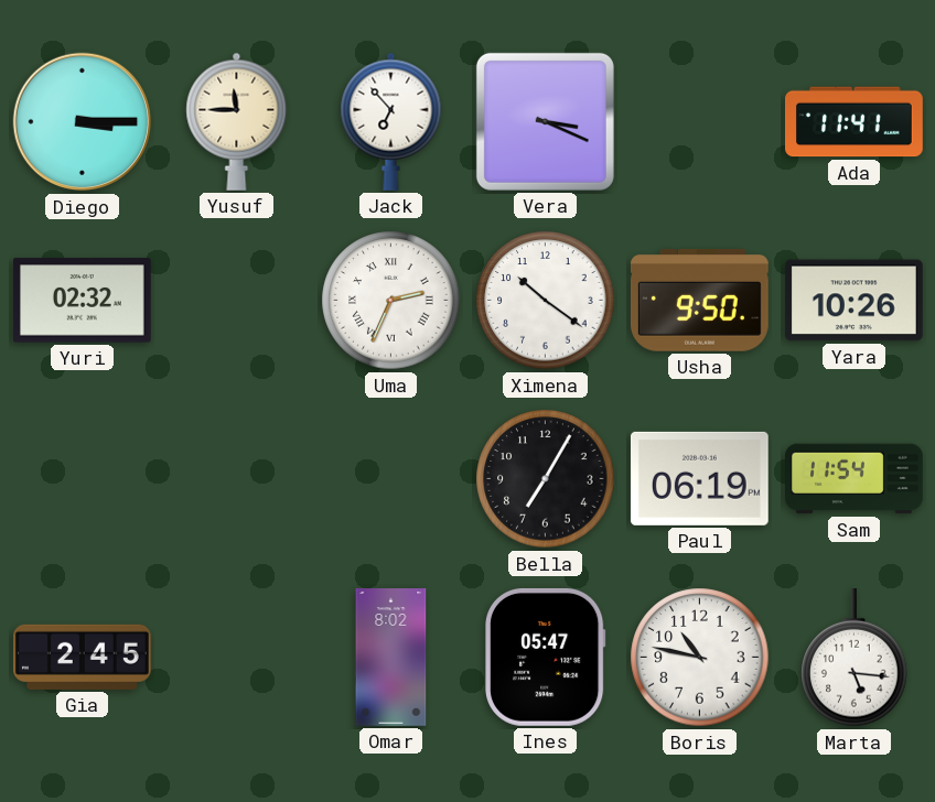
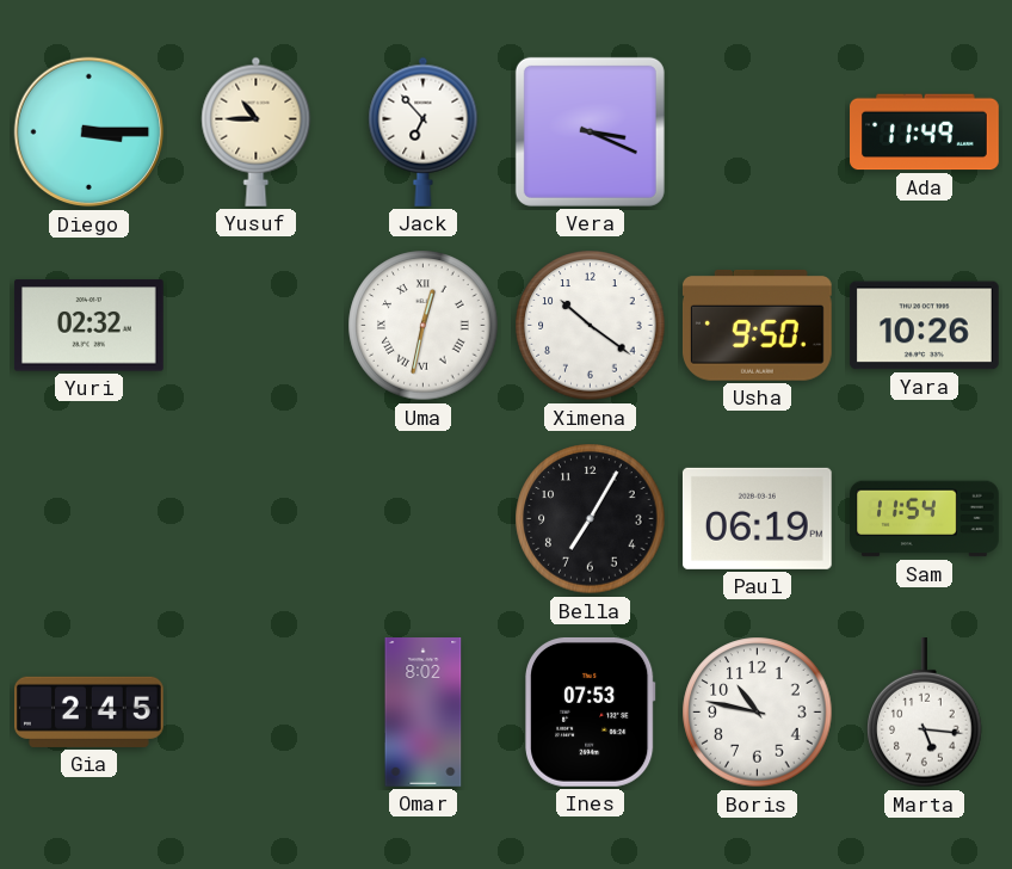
Yusuf: 11:45 -> 10:45
Ada: 11:41 -> 11:49
Uma: 2:34 -> 12:32
Ines: 05:47 -> 07:53
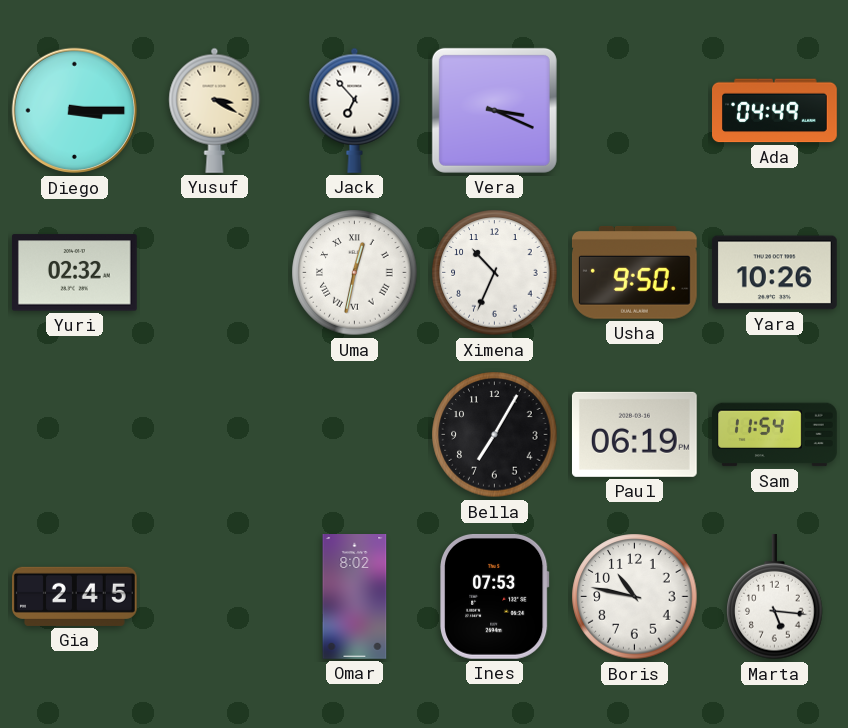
Yusuf: 10:45 -> 3:20
Ada: 11:49 -> 04:49
Ximena: 10:21 -> 10:34
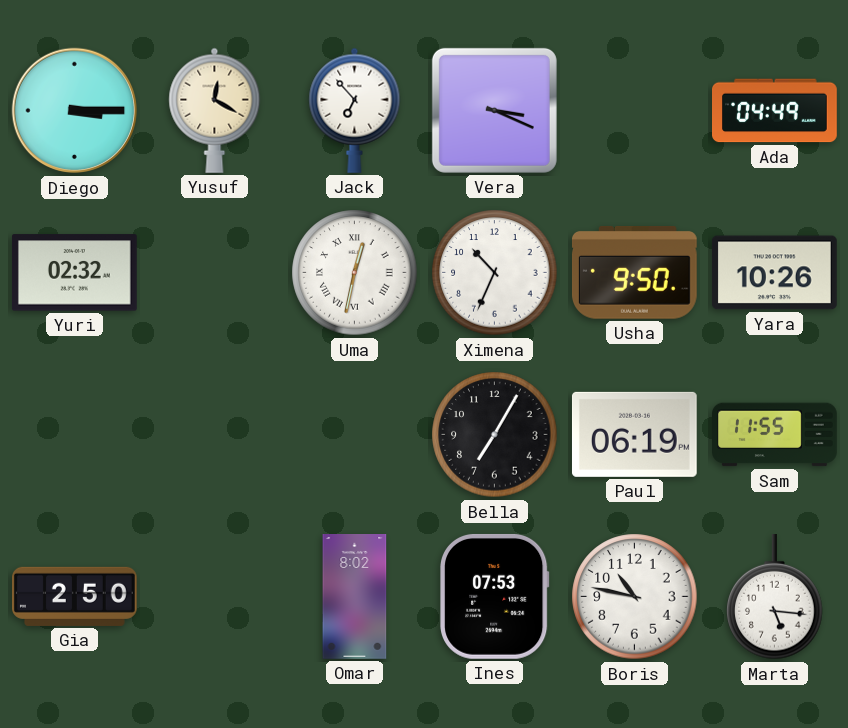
Yusuf: 3:20 -> 12:20
Sam: 11:54 -> 11:55
Gia: 2:45 -> 2:50
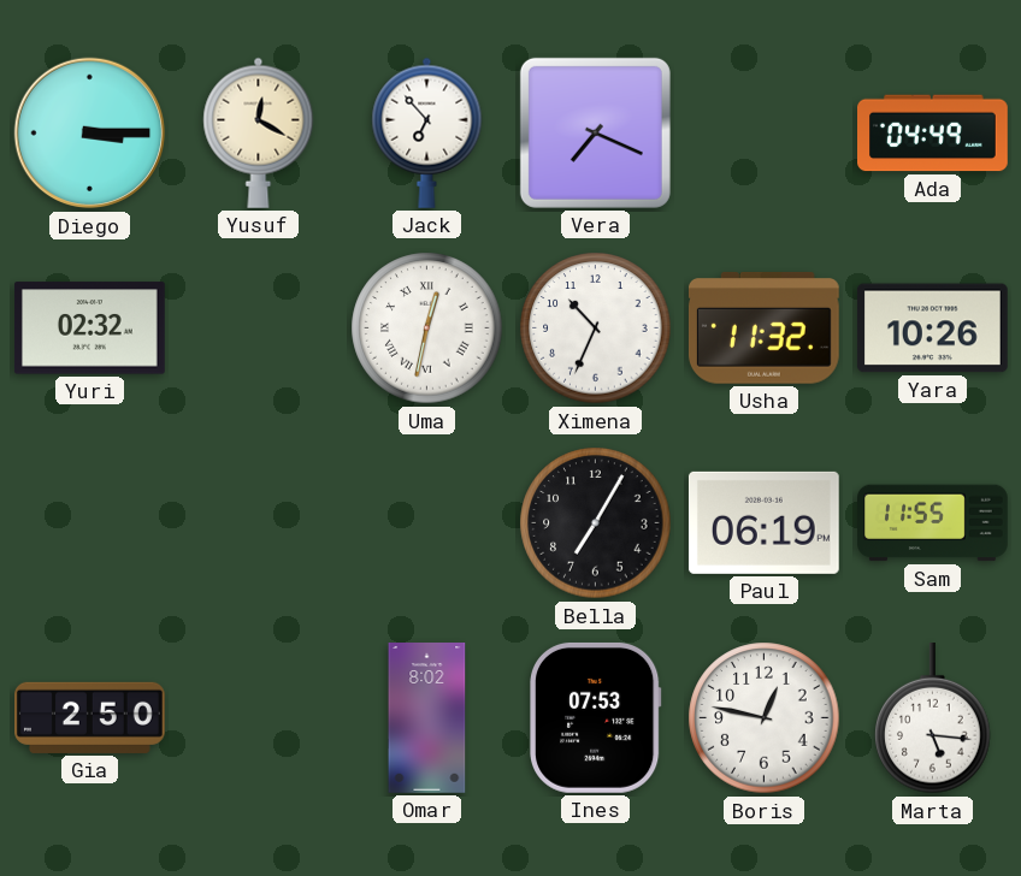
Vera: 3:19 -> 7:19
Usha: 9:50 -> 11:32
Boris: 10:47 -> 12:47
